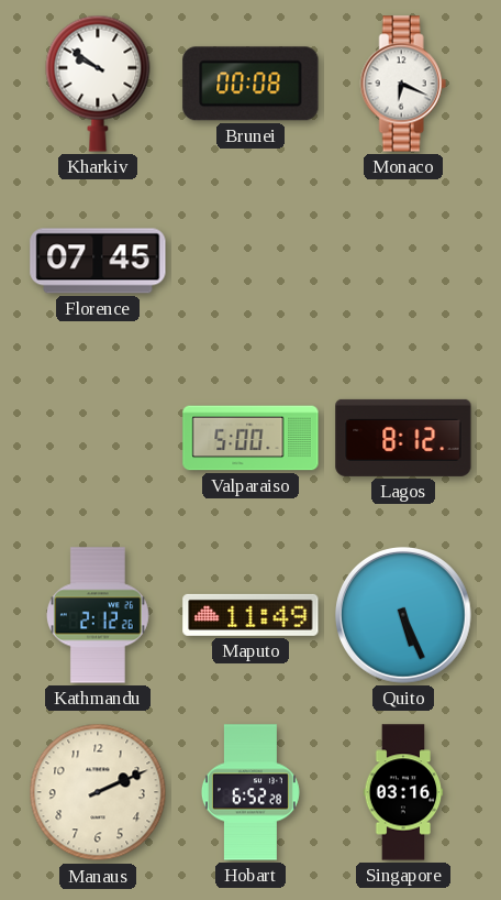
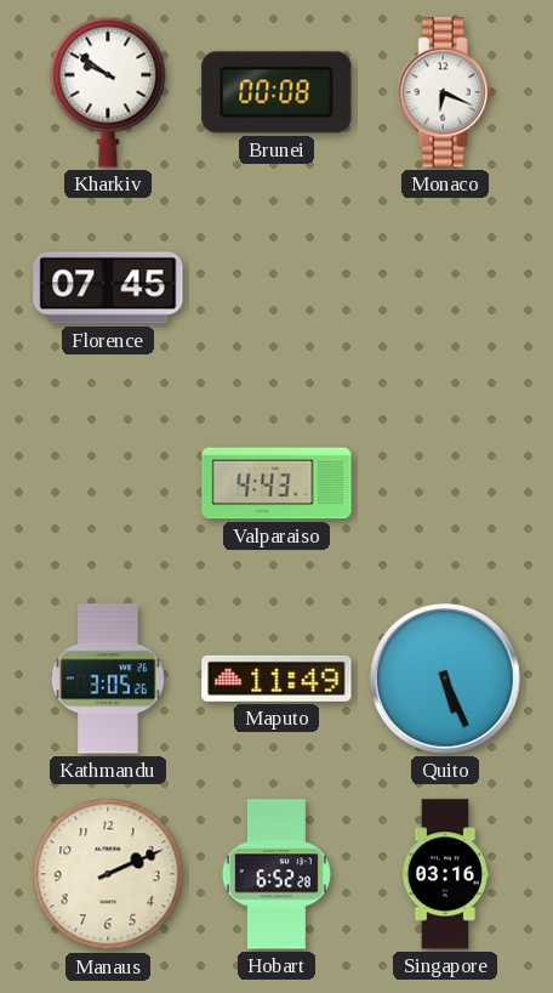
Valparaiso: 5:00 -> 4:43
Lagos: 8:12 -> none
Kathmandu: 2:12 -> 3:05
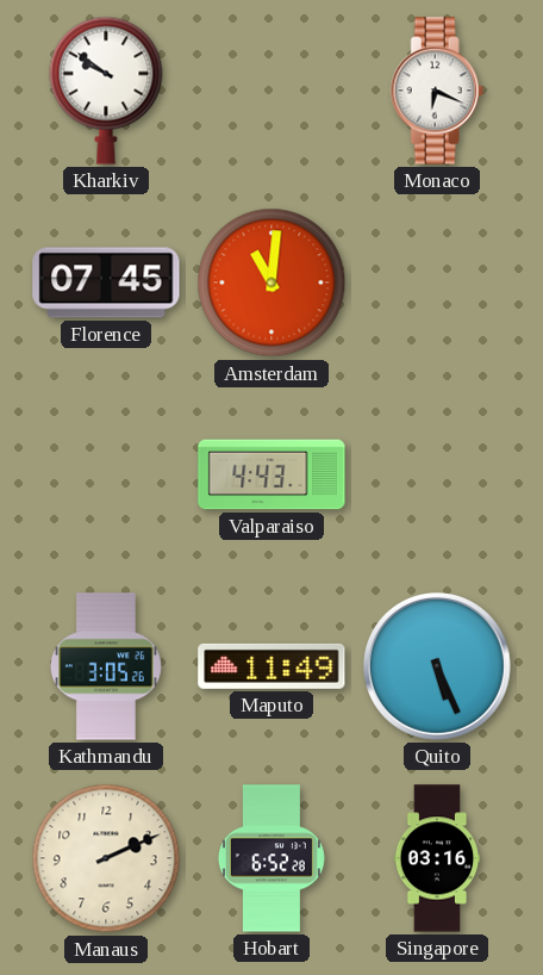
Brunei: 00:08 -> none
Amsterdam: none -> 11:01
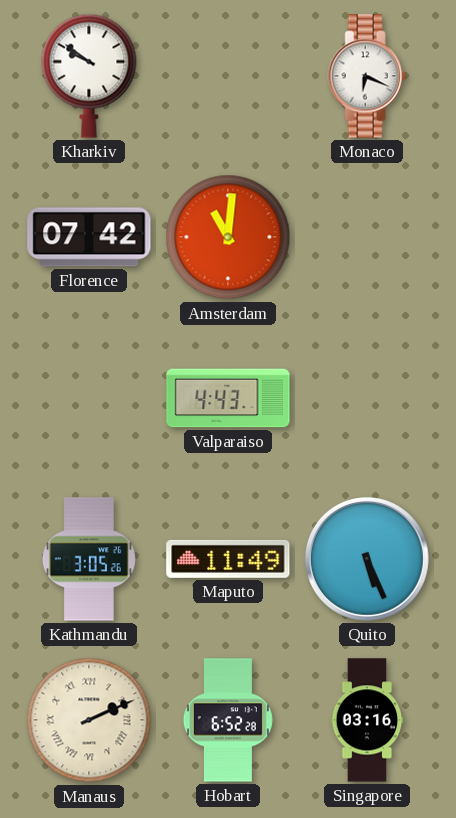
Florence: 07:45 -> 07:42
Manaus numerals: Arabic -> Roman
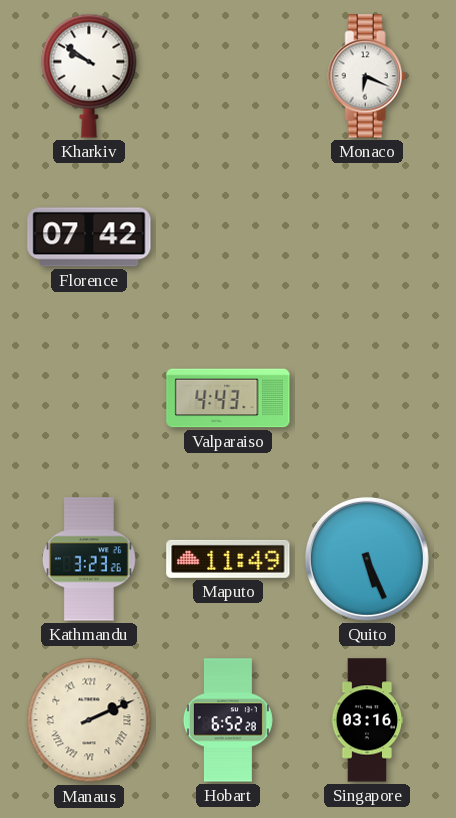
Amsterdam: 11:01 -> none
Kathmandu: 3:05 -> 3:23
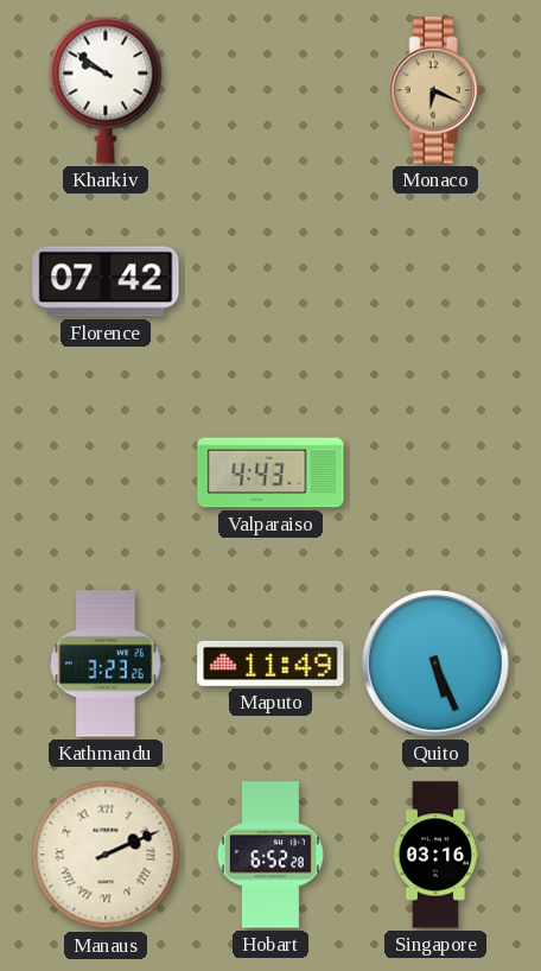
Monaco dial: white -> champagne
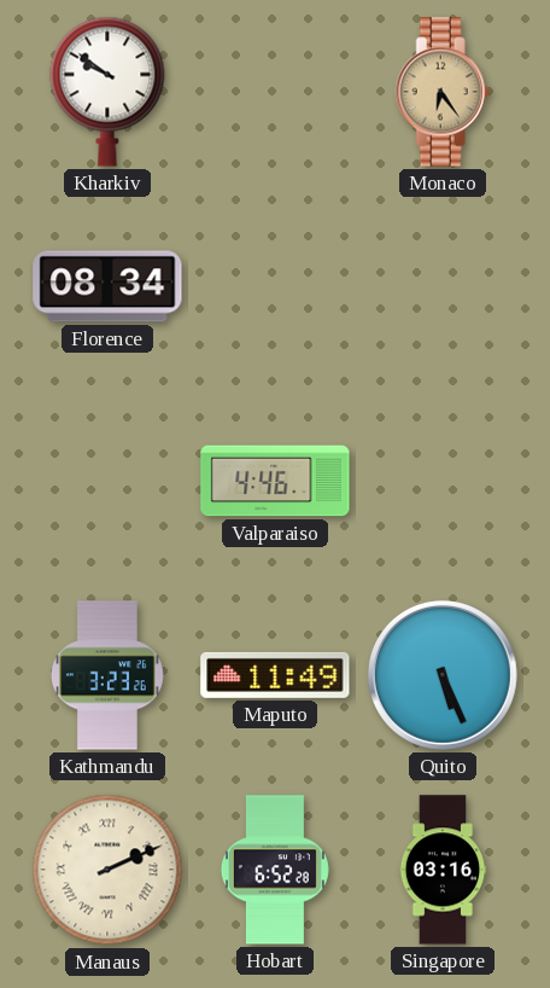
Monaco: 6:19 -> 6:24
Florence: 07:42 -> 08:34
Valparaiso: 4:43 -> 4:46
